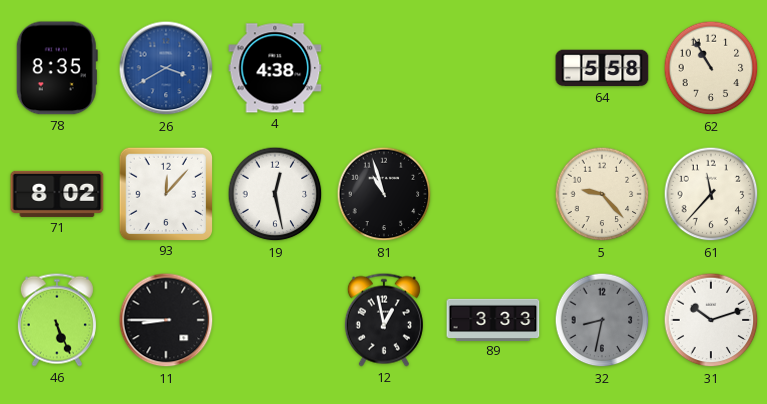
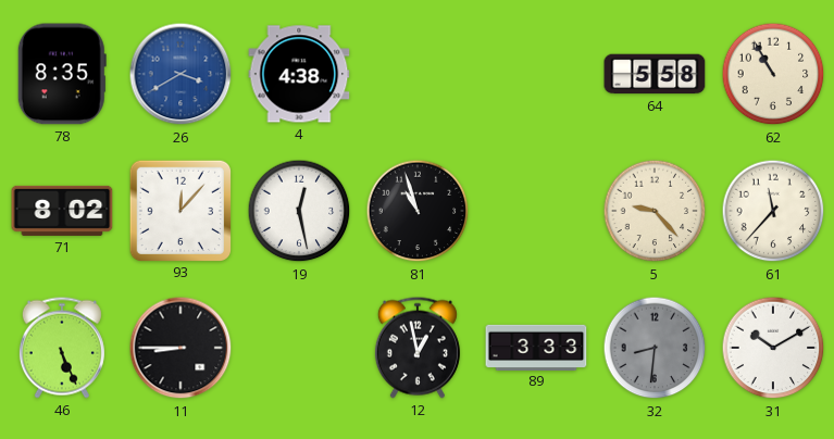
32: 8:32 -> 8:31
31: 10:12 -> 10:10
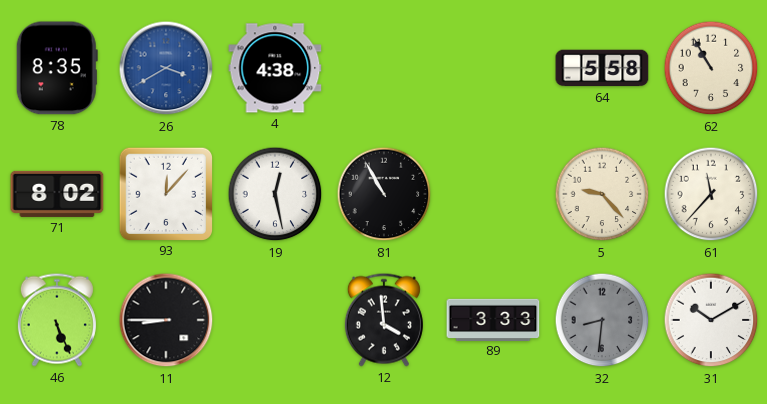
81: 10:57 -> 10:55
12: 12:58 -> 3:59
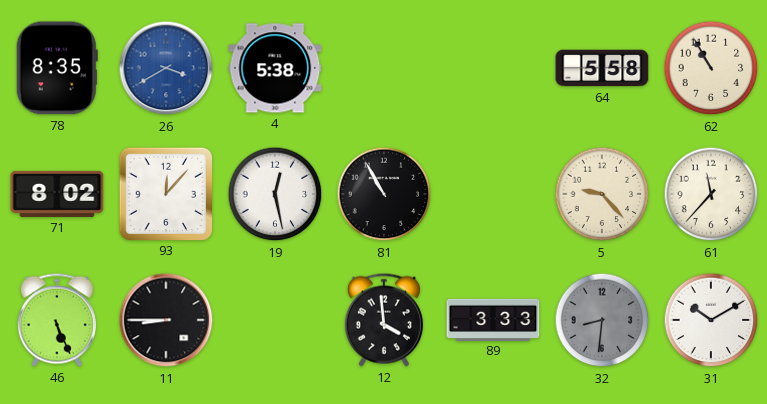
4: 4:38 -> 5:38
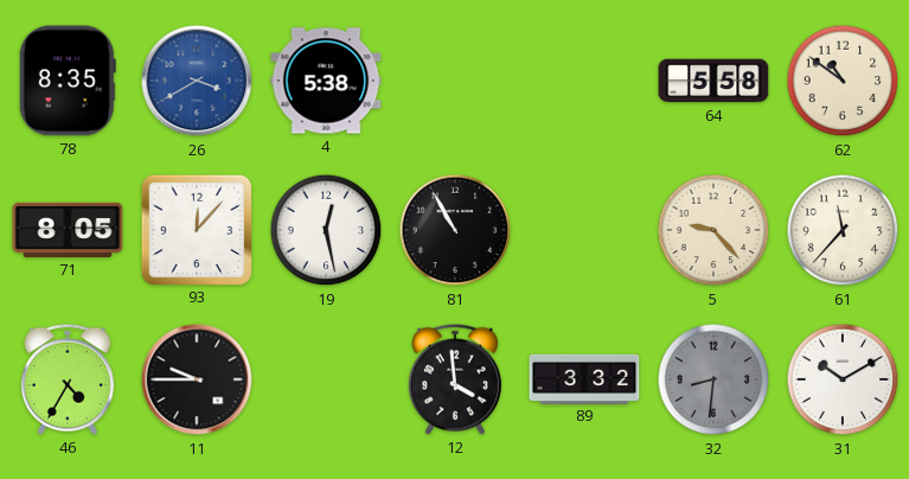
62: 10:55 -> 10:51
71: 8:02 -> 8:05
46: 5:26 -> 4:35
11: 8:45 -> 9:45
89: 3:33 -> 3:32
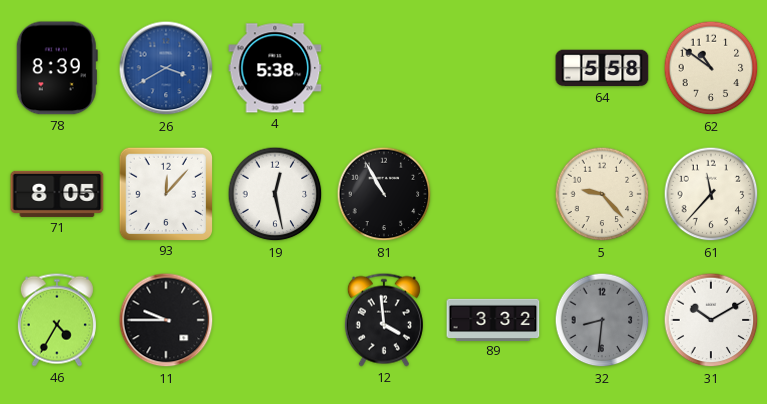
78: 8:35 -> 8:39
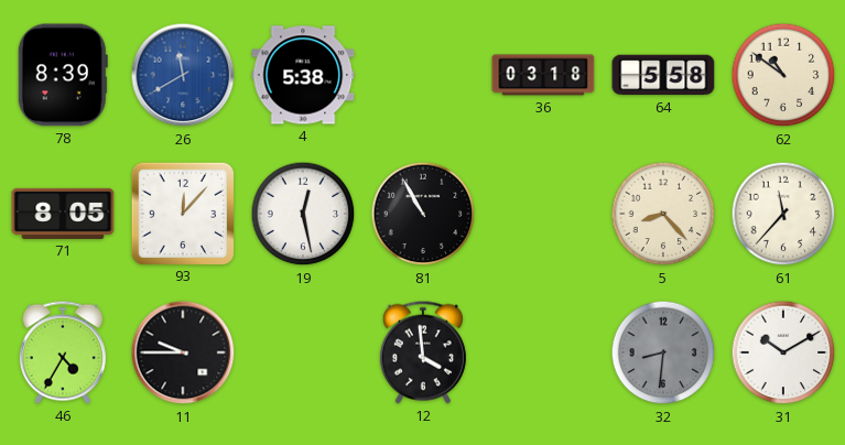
26: 3:40 -> 11:40
36: none -> 03:18
5: 9:23 -> 8:23
89: 3:32 -> none
